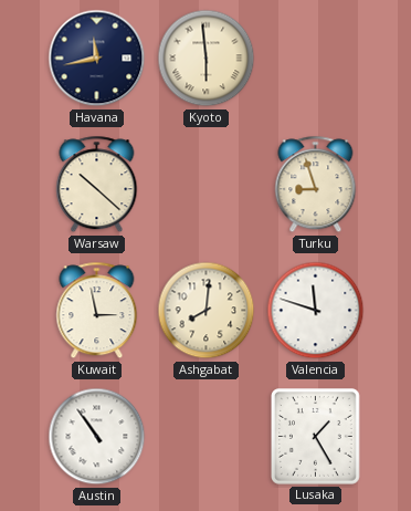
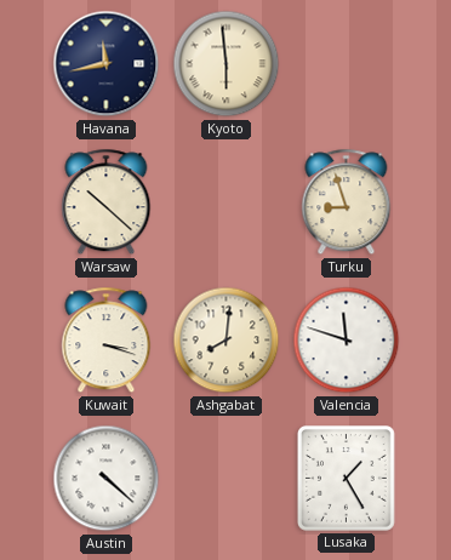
Kuwait: 2:58 -> 3:18
Austin: 10:54 -> 4:22
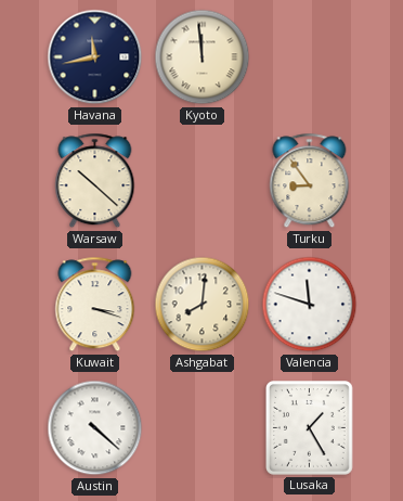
Kyoto: 5:59 -> 11:59
Turku: 8:57 -> 8:54
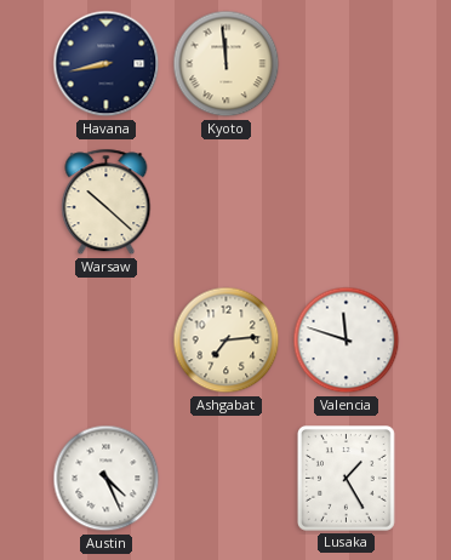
Havana: 11:43 -> 8:43
Turku: 8:54 -> none
Kuwait: 3:18 -> none
Ashgabat: 8:01 -> 7:14
Austin: 4:22 -> 4:26
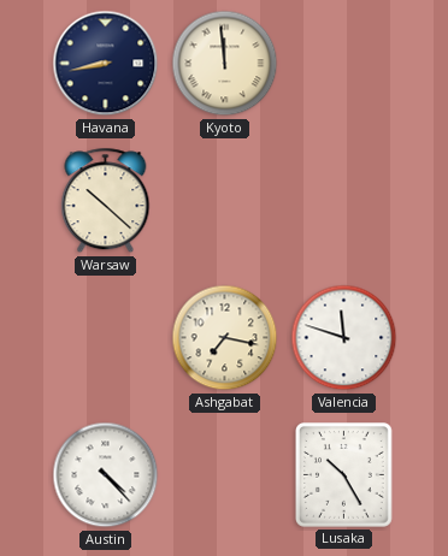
Ashgabat: 7:14 -> 7:17
Austin: 4:26 -> 4:23
Lusaka: 1:25 -> 10:25
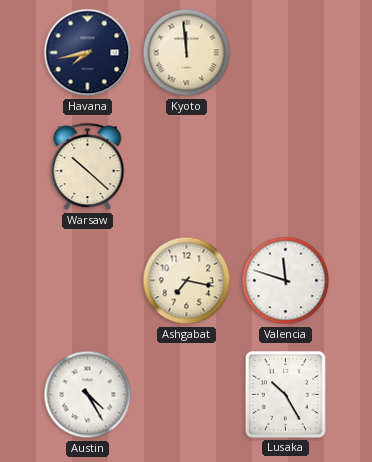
Havana: 8:43 -> 7:43
Austin: 4:23 -> 4:25
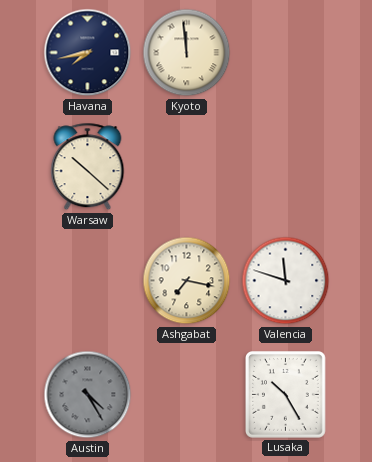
Austin dial: white -> grey
